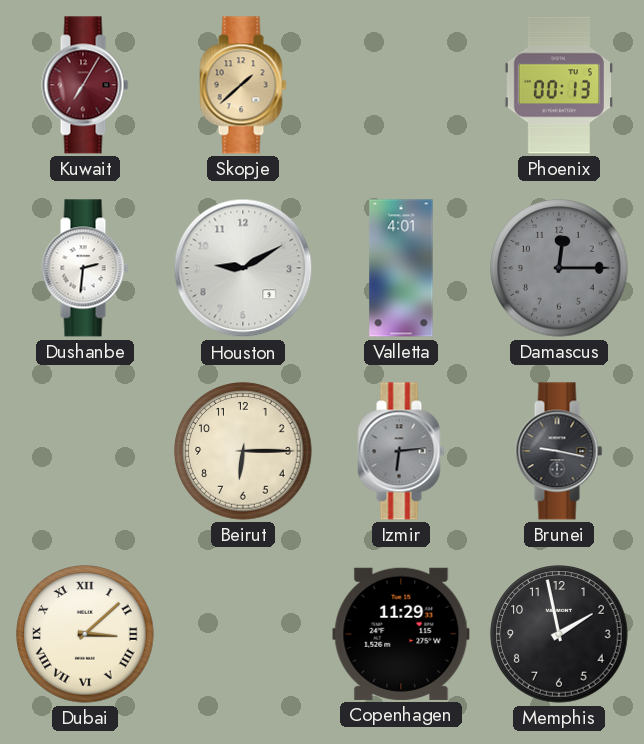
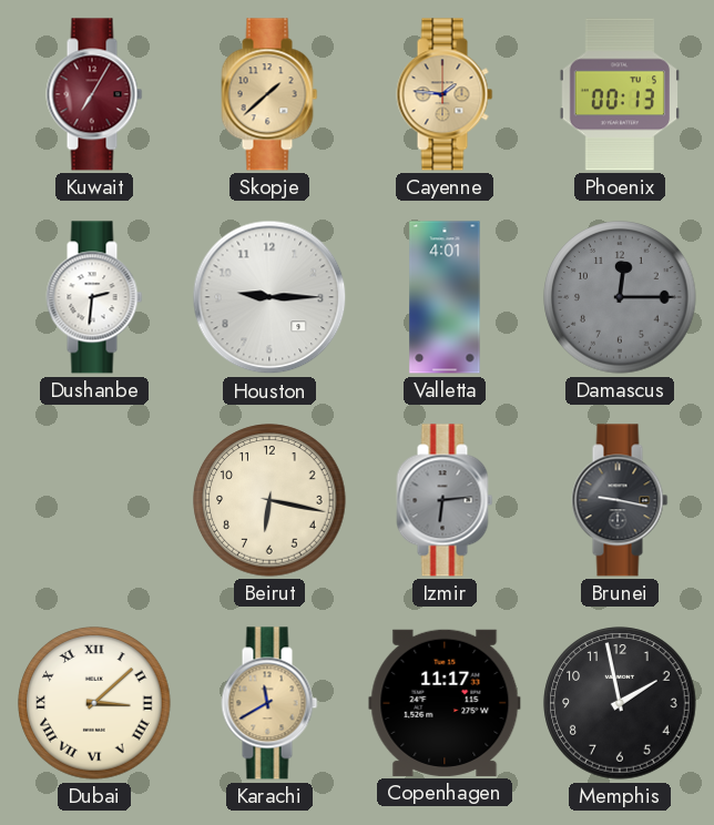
Cayenne: none -> 1:46
Houston: 9:10 -> 9:15
Beirut: 6:15 -> 6:17
Karachi: none -> 11:40
Copenhagen: 11:29 -> 11:17
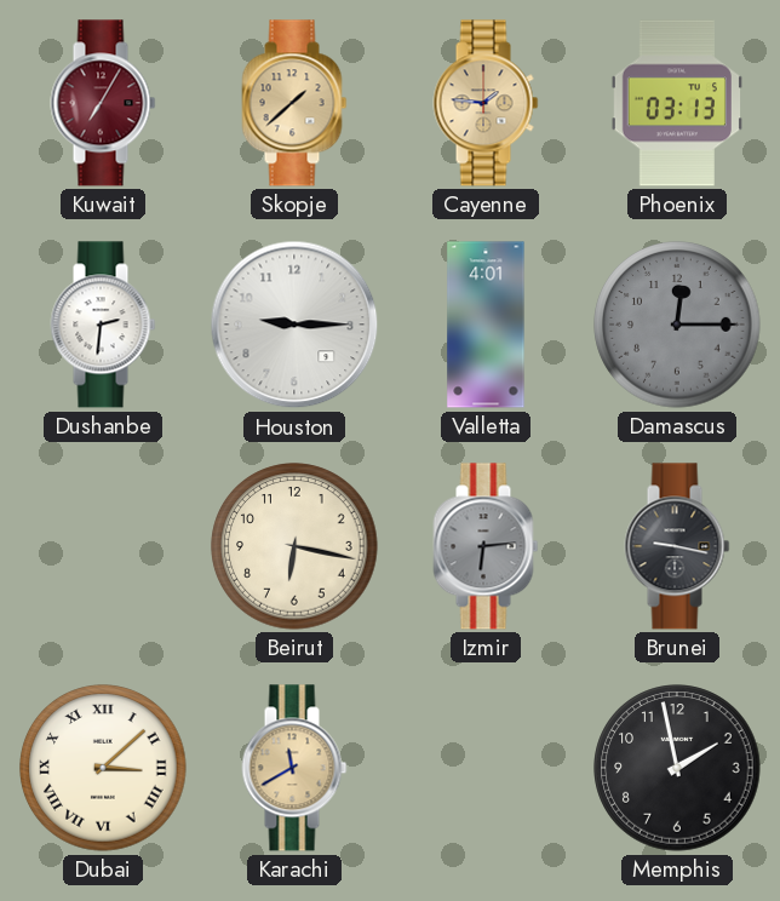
Phoenix: 00:13 -> 03:13
Copenhagen: 11:17 -> none
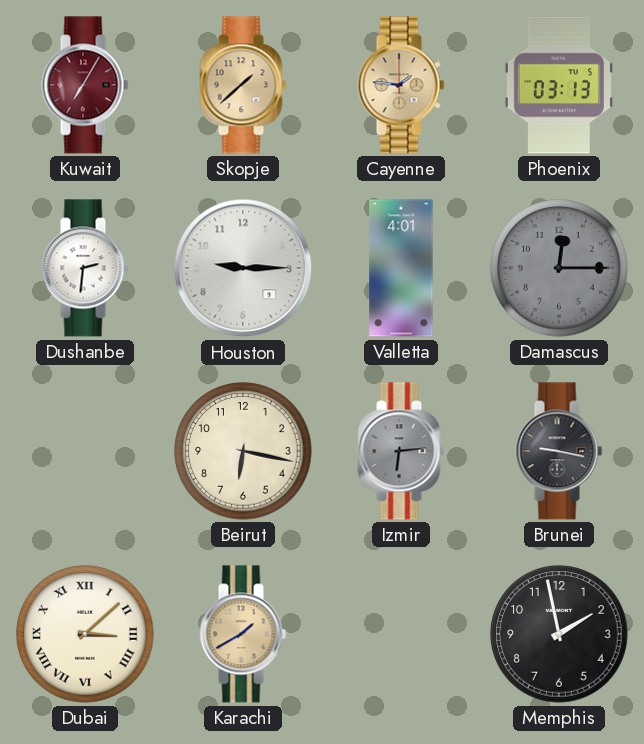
Karachi: 11:40 -> 1:40
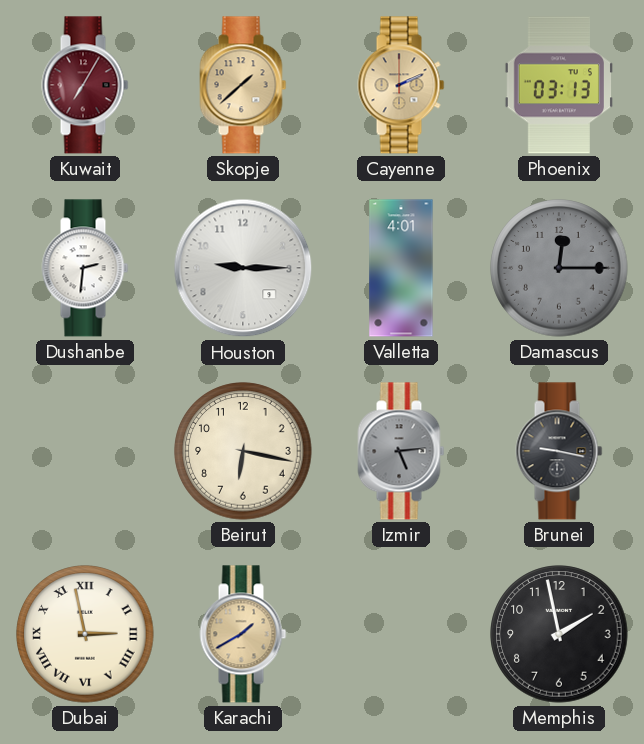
Cayenne: 1:46 -> 2:11
Izmir: 6:14 -> 5:14
Dubai: 3:08 -> 2:58
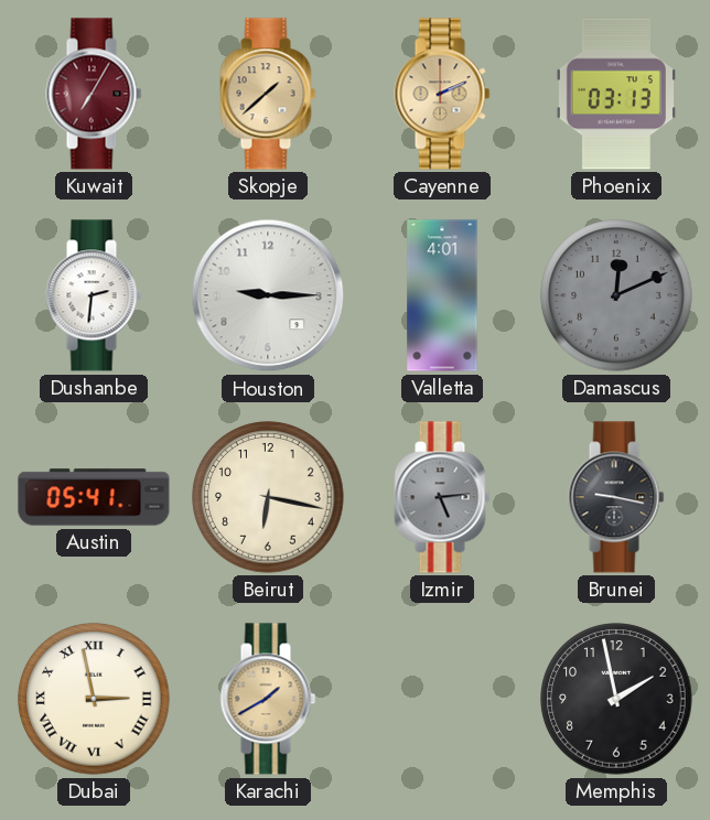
Damascus: 12:15 -> 12:11
Austin: none -> 05:41
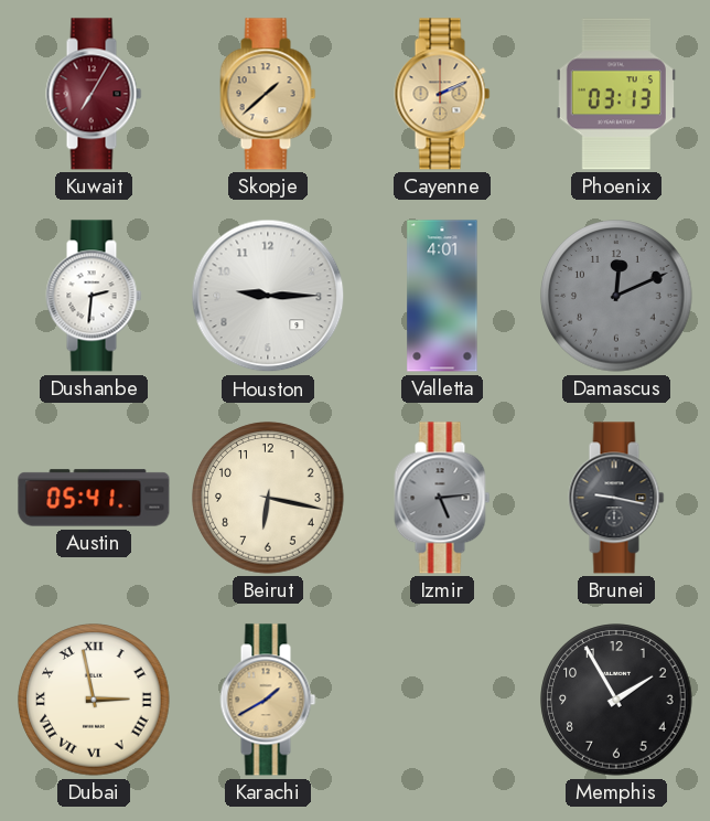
Memphis: 1:58 -> 1:55
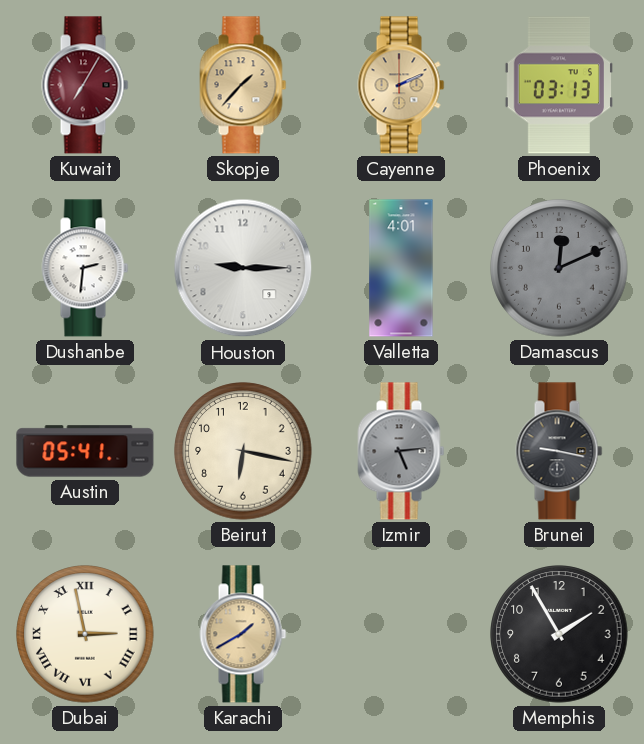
Skopje: 1:38 -> 1:37
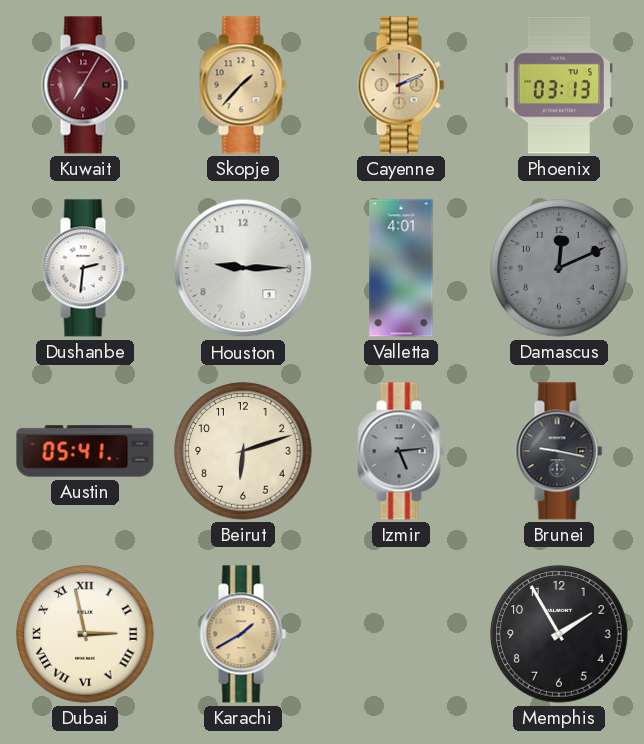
Beirut: 6:17 -> 6:12
